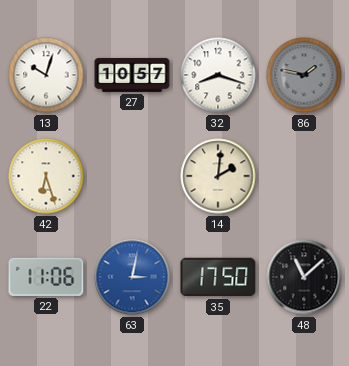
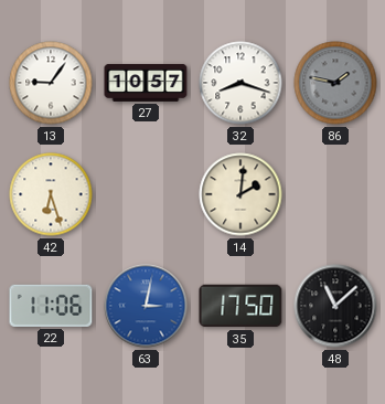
13: 10:03 -> 9:06
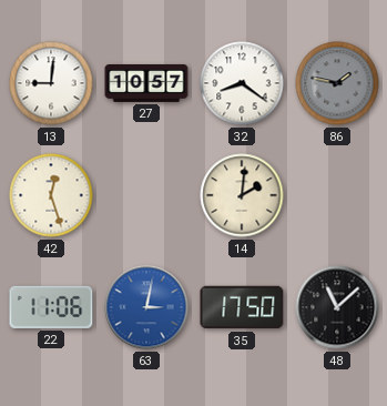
13: 9:06 -> 9:01
32: 8:18 -> 8:21
42: 6:27 -> 12:27
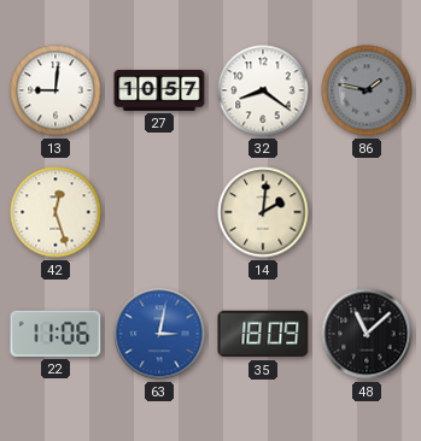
35: 17:50 -> 18:09
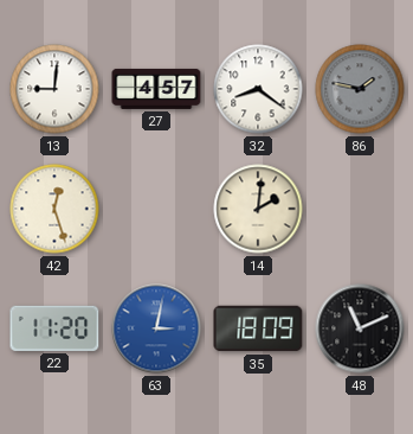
27: 10:57 -> 4:57
22: 11:06 -> 11:20
48: 11:08 -> 11:11
